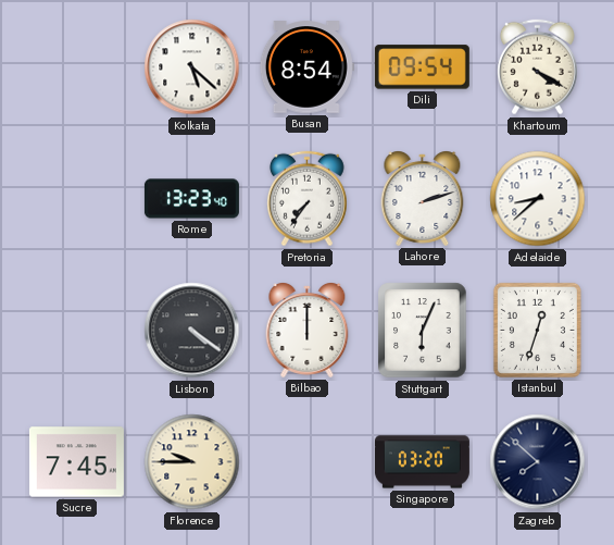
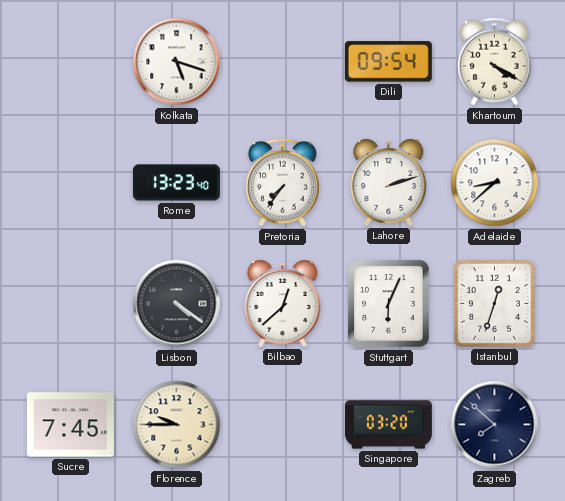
Kolkata: 5:22 -> 5:18
Busan: 8:54 -> none
Bilbao: 12:00 -> 12:38
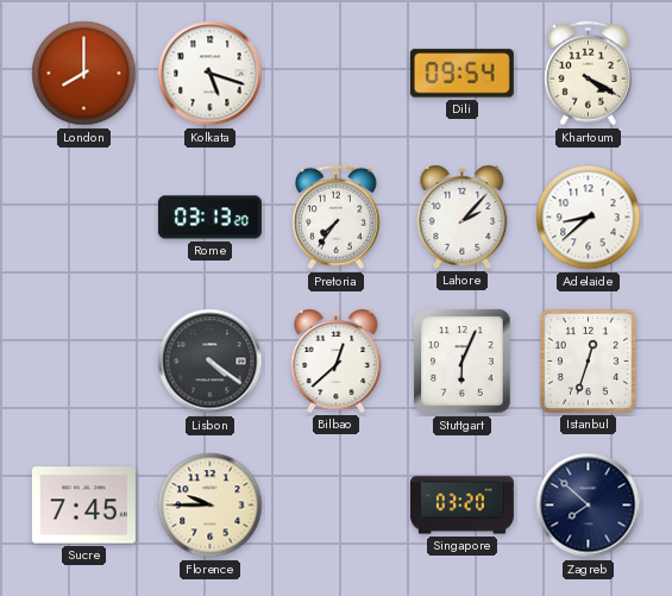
London: none -> 8:00
Rome: 13:23 -> 03:13
Lahore: 2:12 -> 2:07
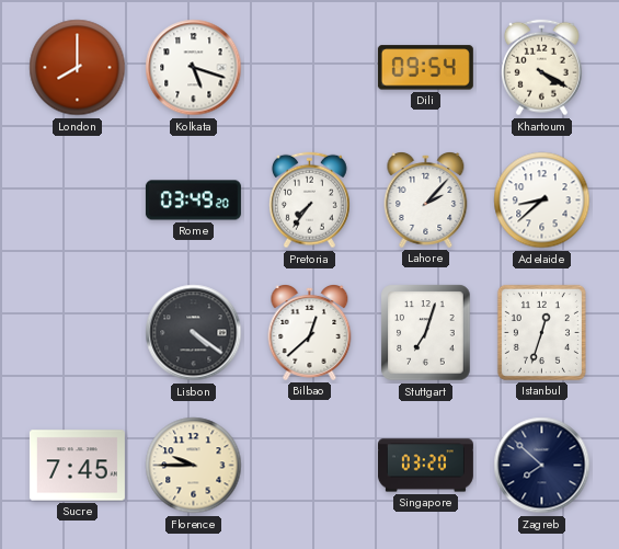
Rome: 03:13 -> 03:49
Stuttgart: 6:04 -> 7:03
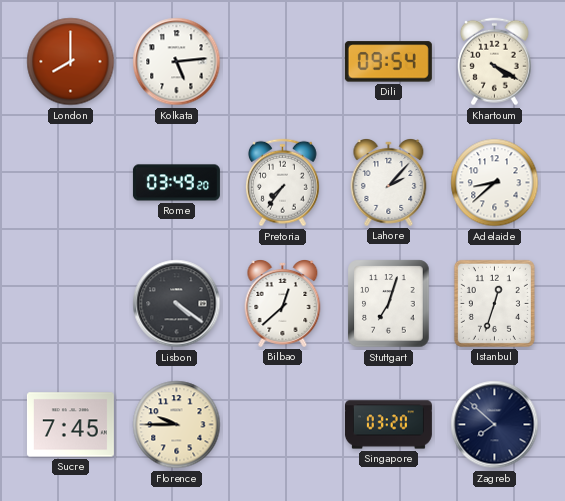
Kolkata: 5:18 -> 5:14
